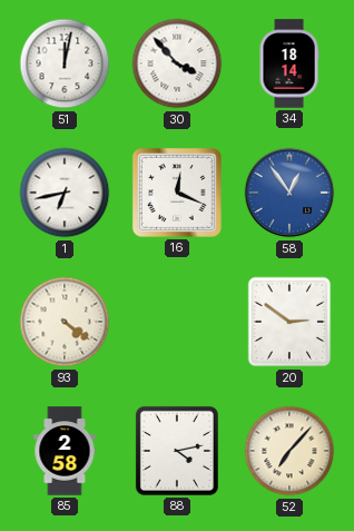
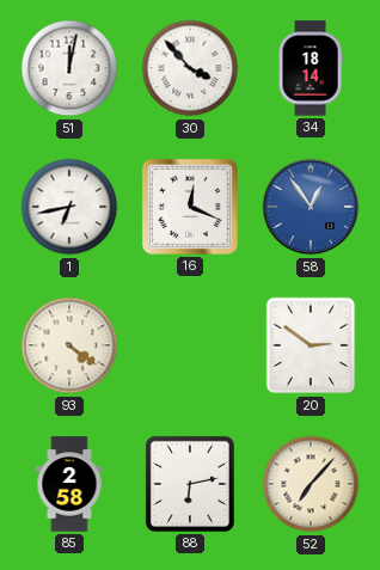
88: 4:13 -> 6:13
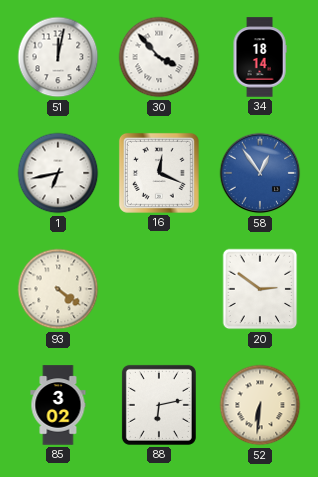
85: 2:58 -> 3:02
52: 7:07 -> 6:31
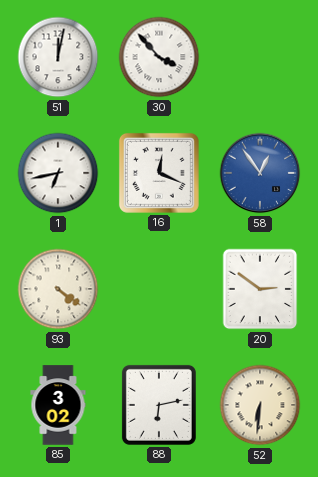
34: 18:14 -> none
